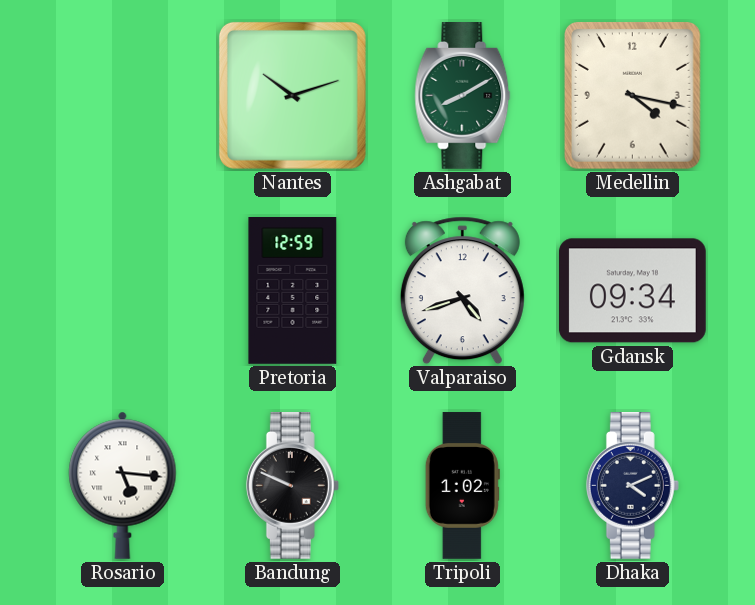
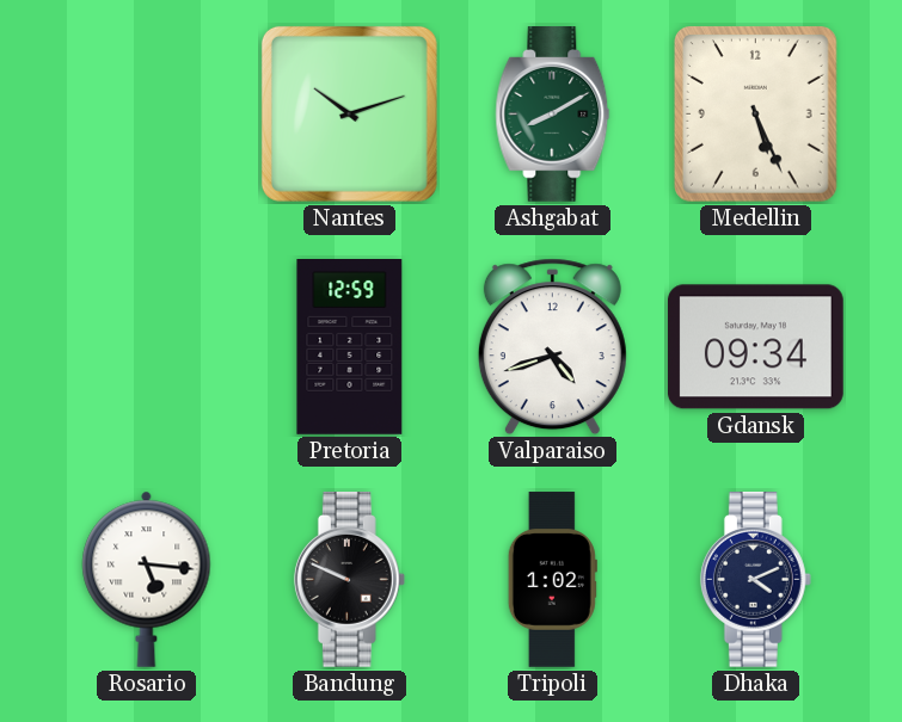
Medellin: 4:17 -> 5:26
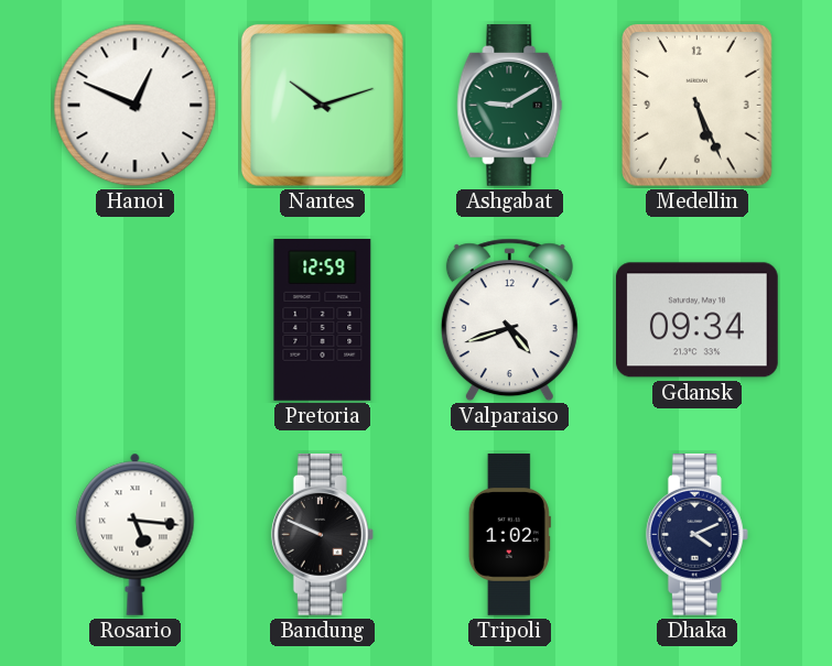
Hanoi: none -> 12:49
Ashgabat: 8:10 -> 9:10
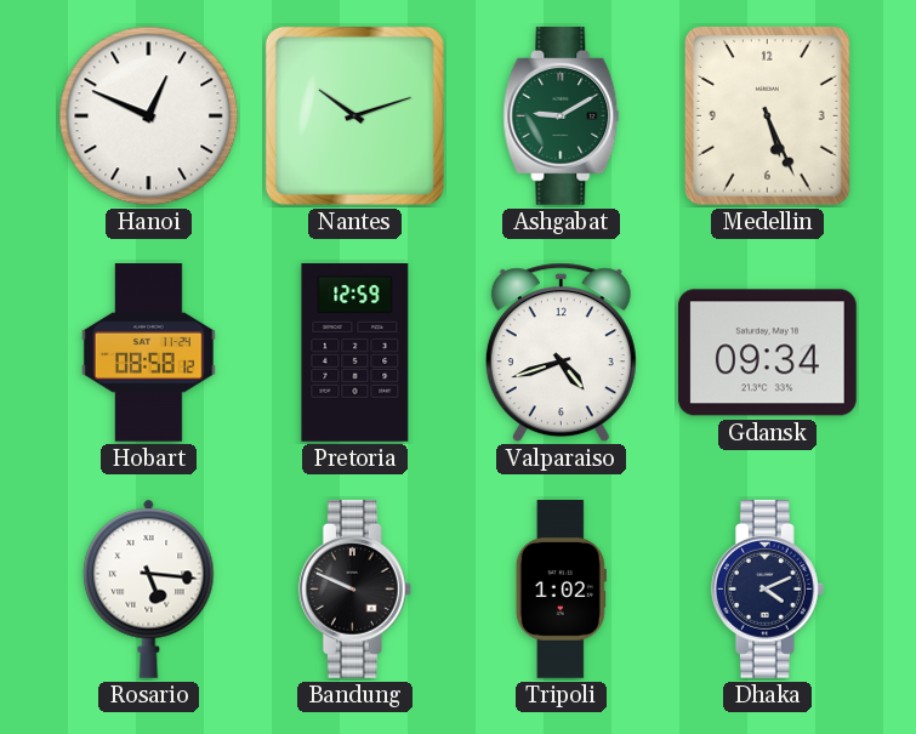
Hobart: none -> 08:58
